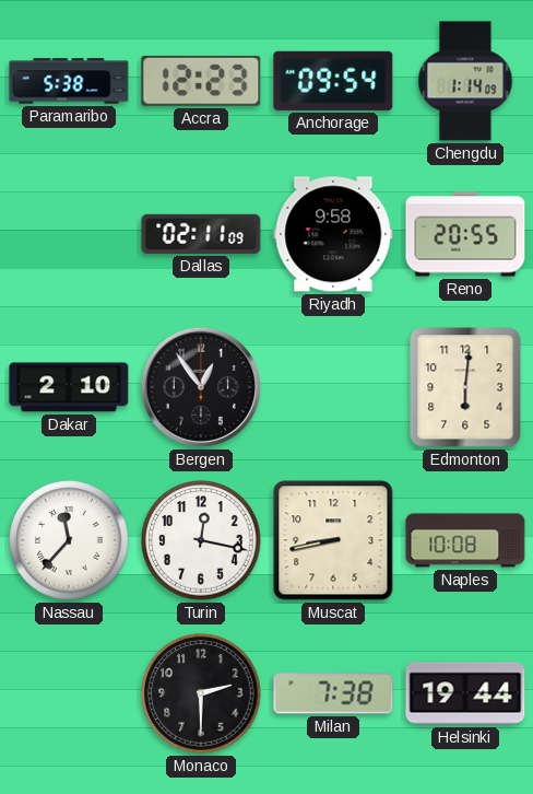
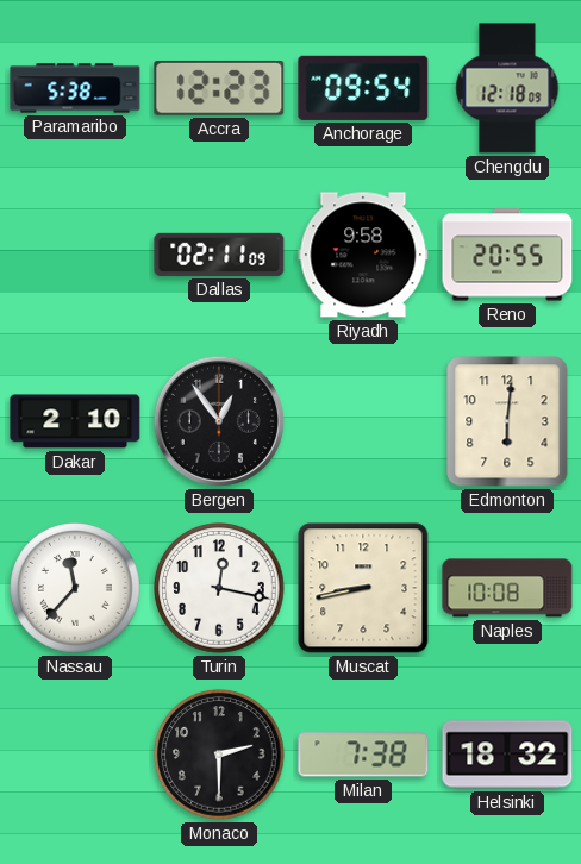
Chengdu: 1:14 -> 12:18
Helsinki: 19:44 -> 18:32
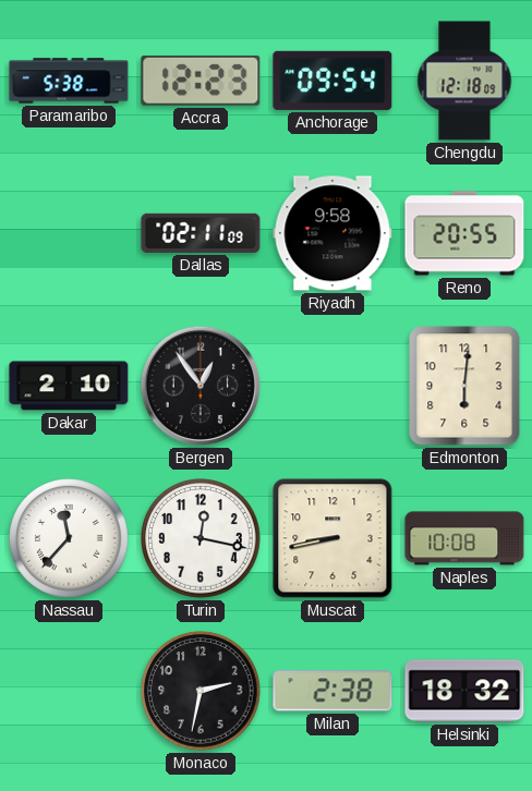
Monaco: 2:30 -> 2:32
Milan: 7:38 -> 2:38
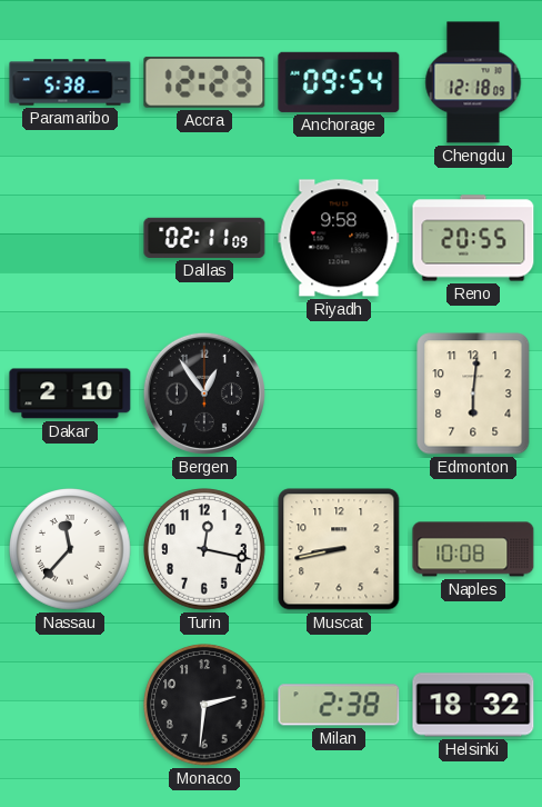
Monaco: 2:32 -> 2:31
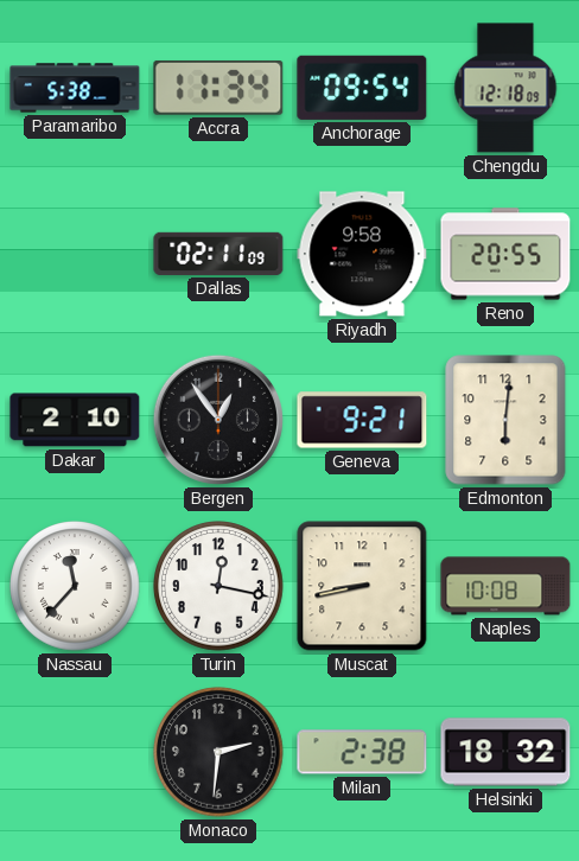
Accra: 12:23 -> 11:34
Geneva: none -> 9:21
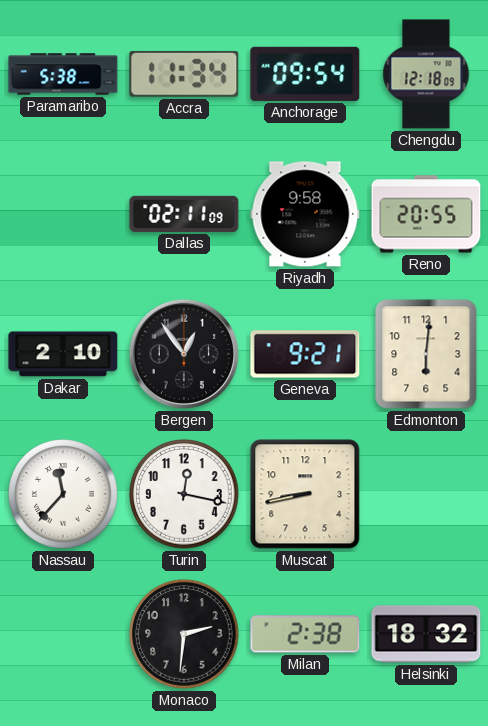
Naples: 10:08 -> none
